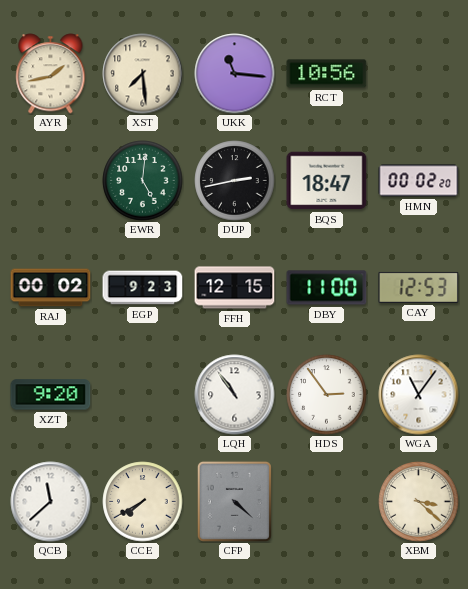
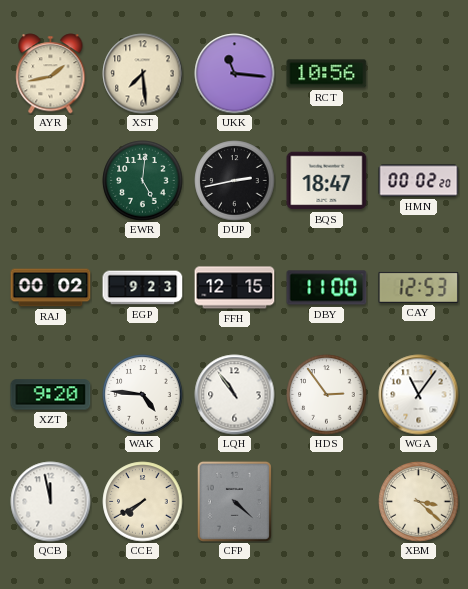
WAK: none -> 4:46
QCB: 11:38 -> 11:58
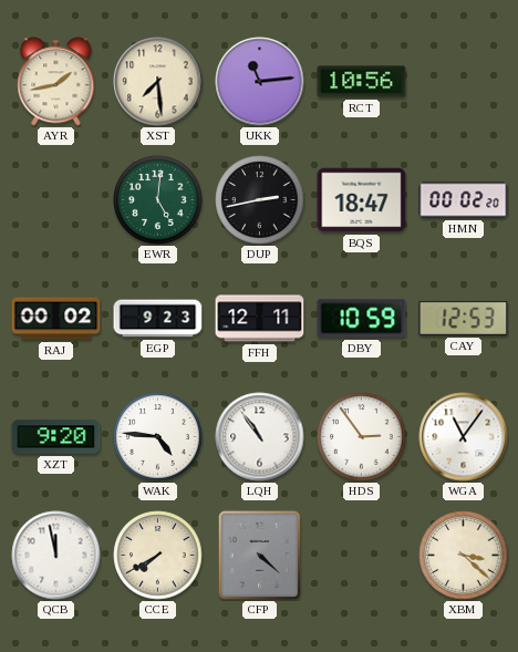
UKK: 11:16 -> 11:14
FFH: 12:15 -> 12:11
DBY: 11:00 -> 10:59
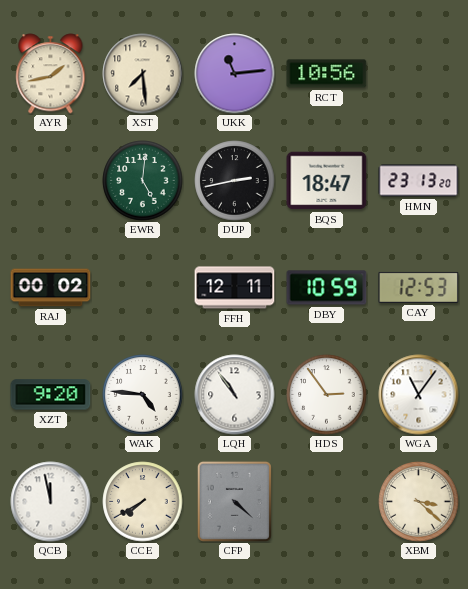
HMN: 00:02 -> 23:13
EGP: 9:23 -> none
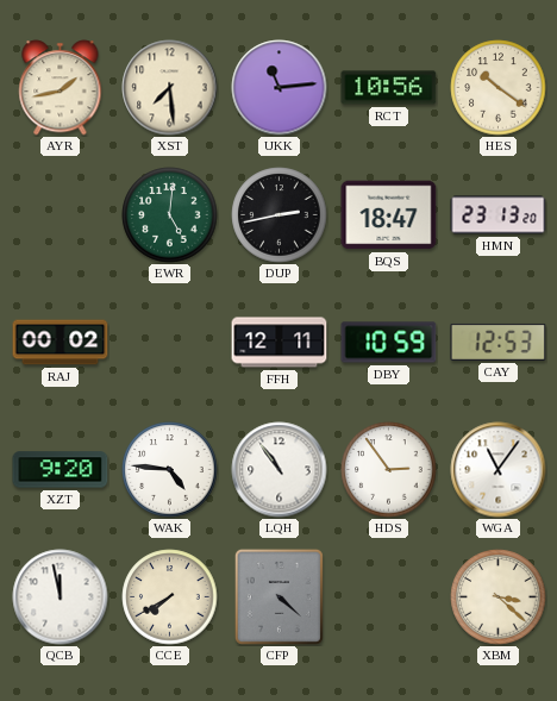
HES: none -> 10:21
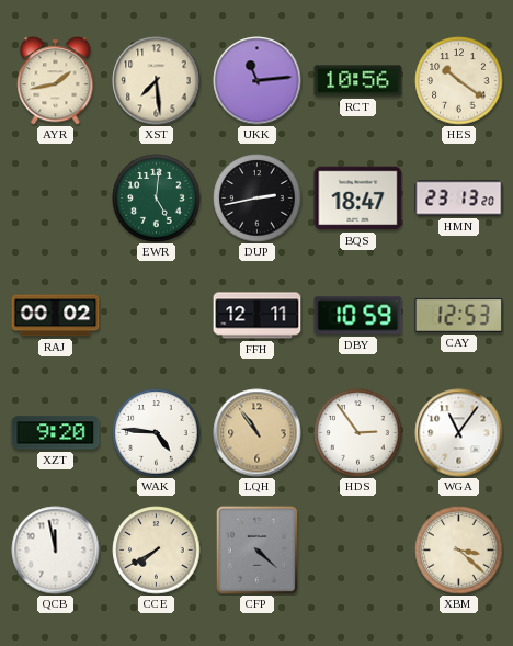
LQH dial: white -> champagne
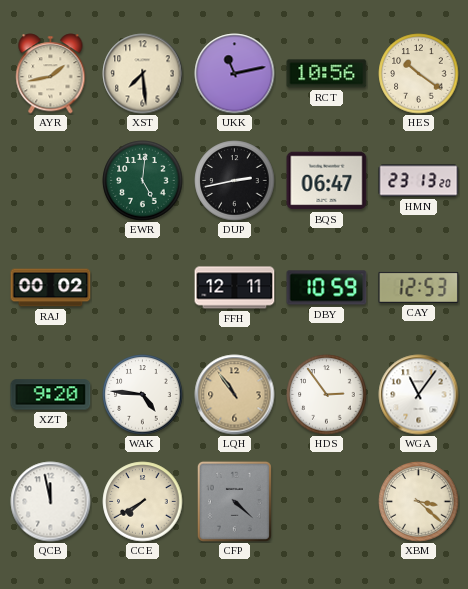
UKK: 11:14 -> 11:13
BQS: 18:47 -> 06:47
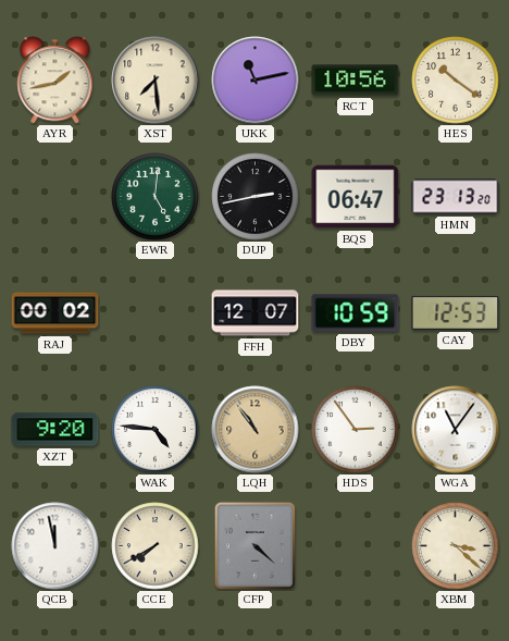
FFH: 12:11 -> 12:07
